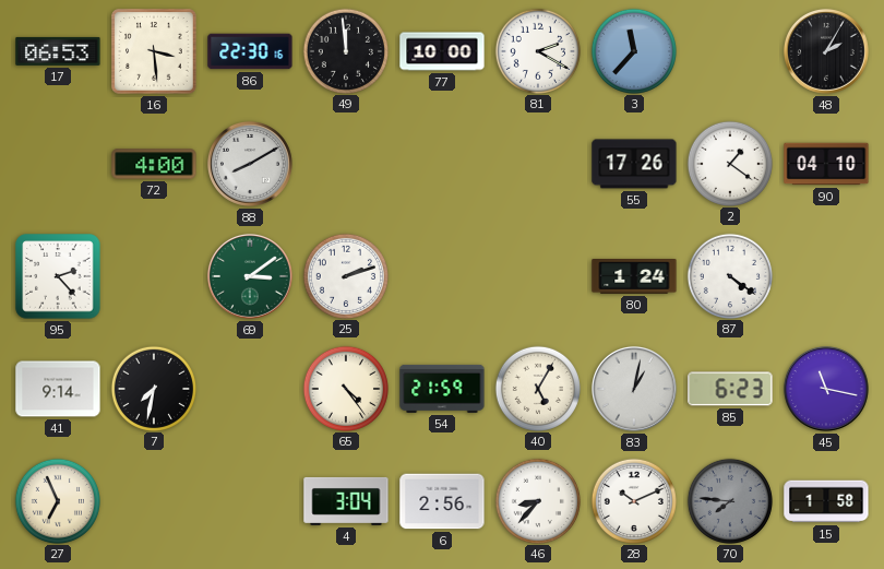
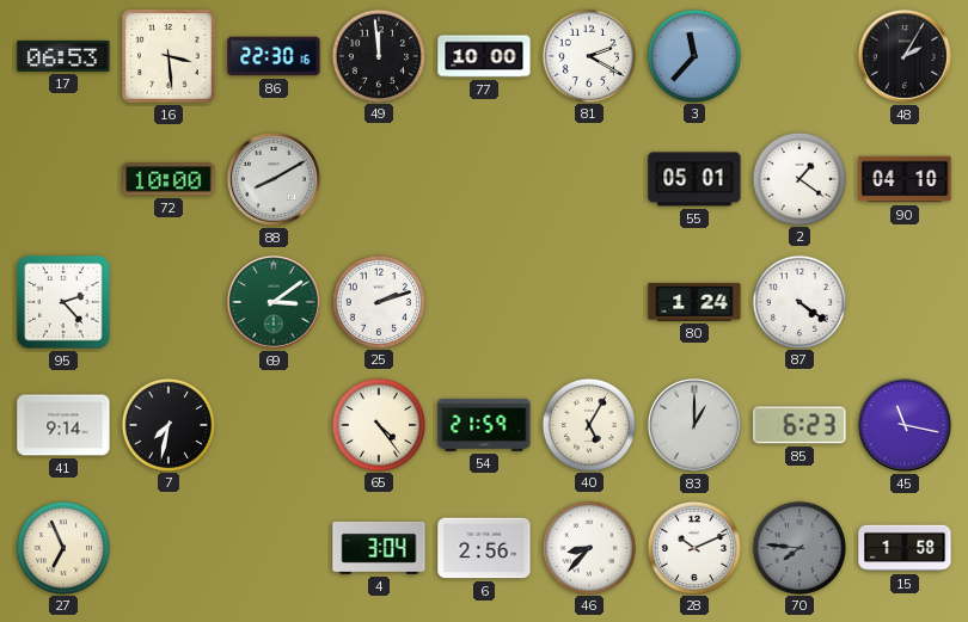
72: 4:00 -> 10:00
55: 17:26 -> 05:01
83: 1:02 -> 1:00
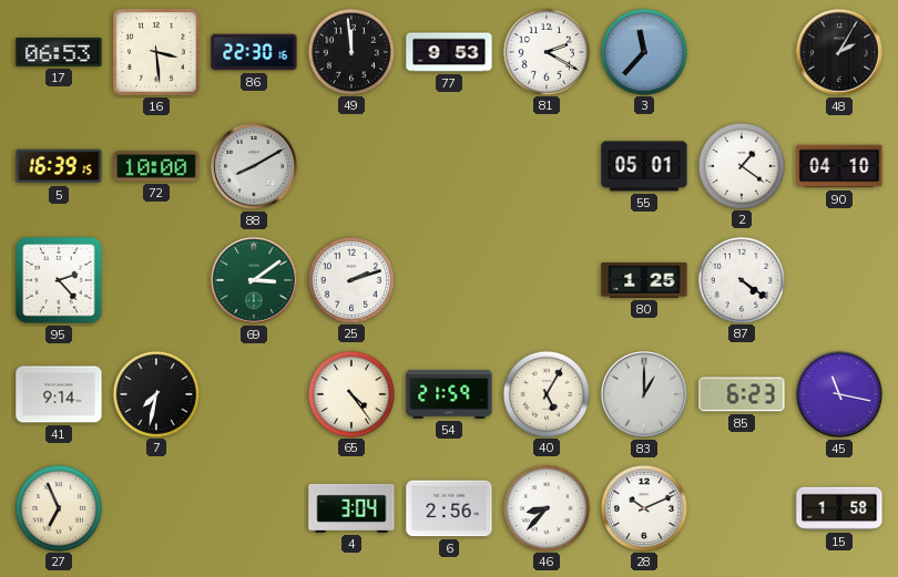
77: 10:00 -> 9:53
5: none -> 16:39
80: 1:24 -> 1:25
70: 7:46 -> none
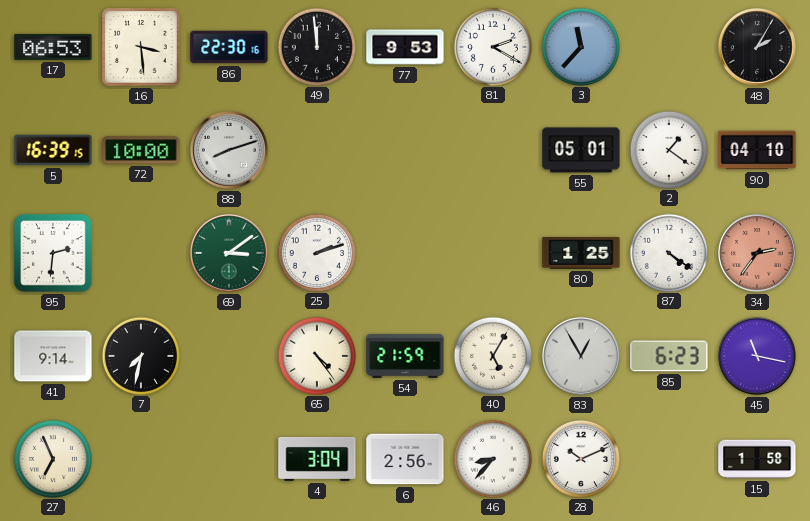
88: 8:10 -> 8:12
95: 2:23 -> 2:31
34: none -> 2:36
83: 1:00 -> 12:55
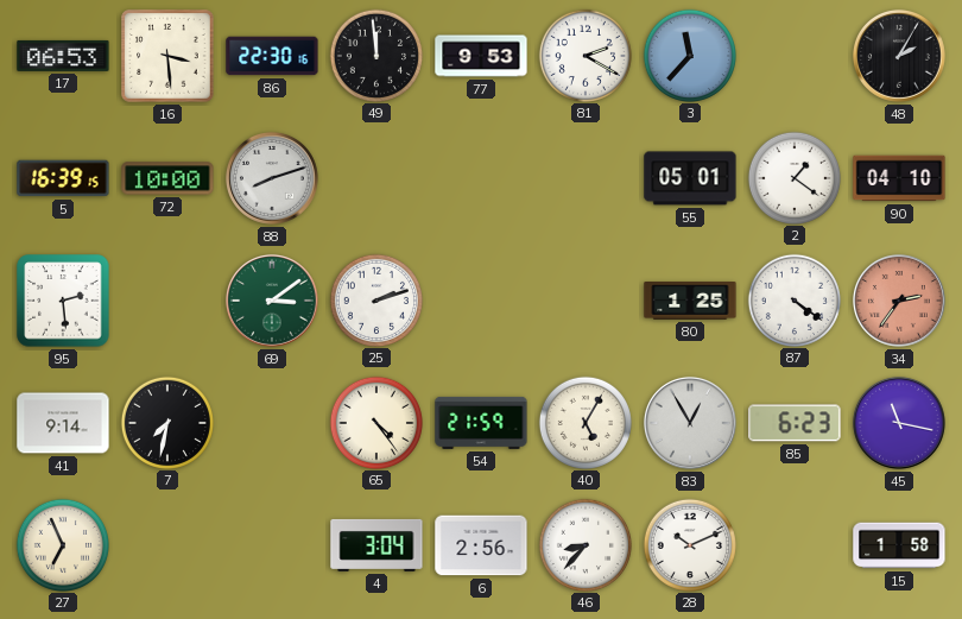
95: 2:31 -> 2:29
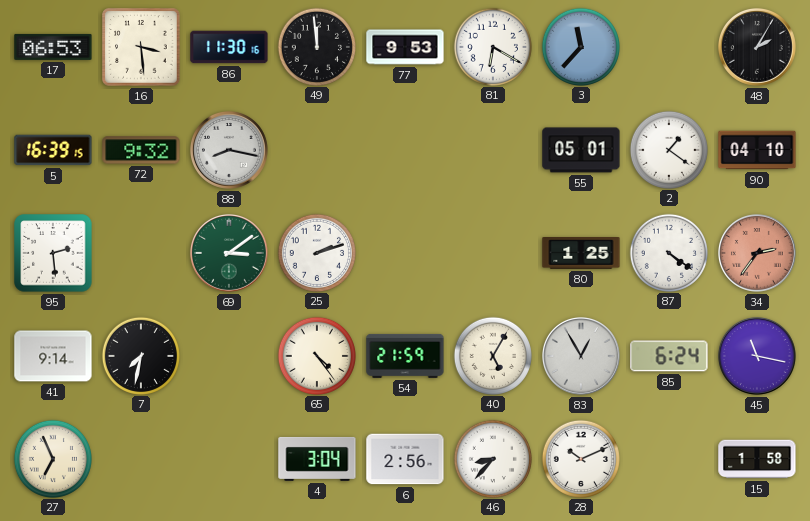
86: 22:30 -> 11:30
81: 2:20 -> 6:20
72: 10:00 -> 9:32
88: 8:12 -> 8:17
85: 6:23 -> 6:24
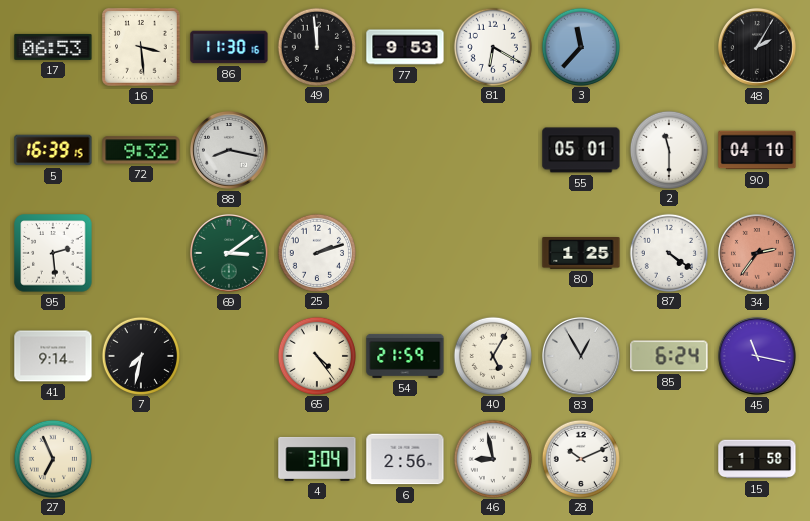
2: 1:21 -> 11:30
46: 8:37 -> 8:58
